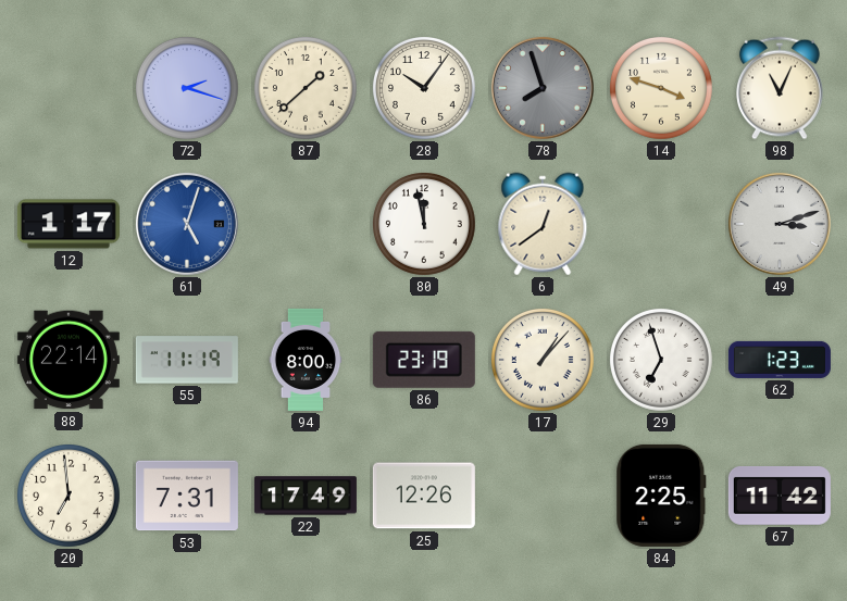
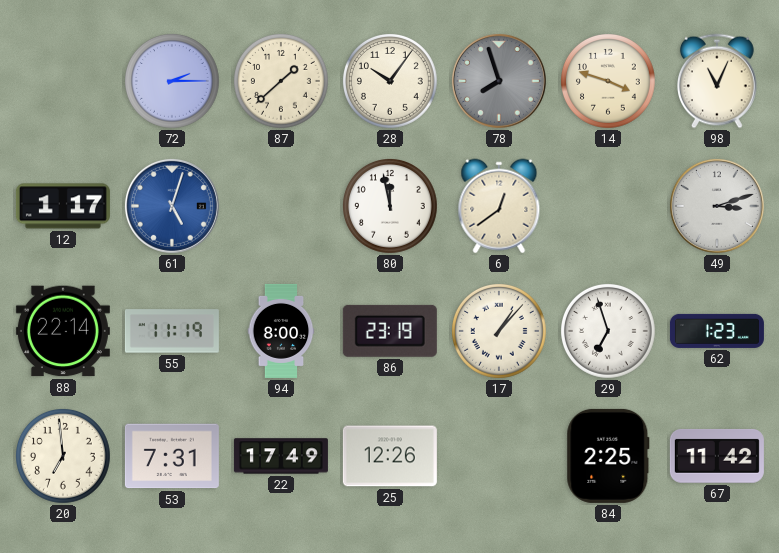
72: 2:18 -> 2:15
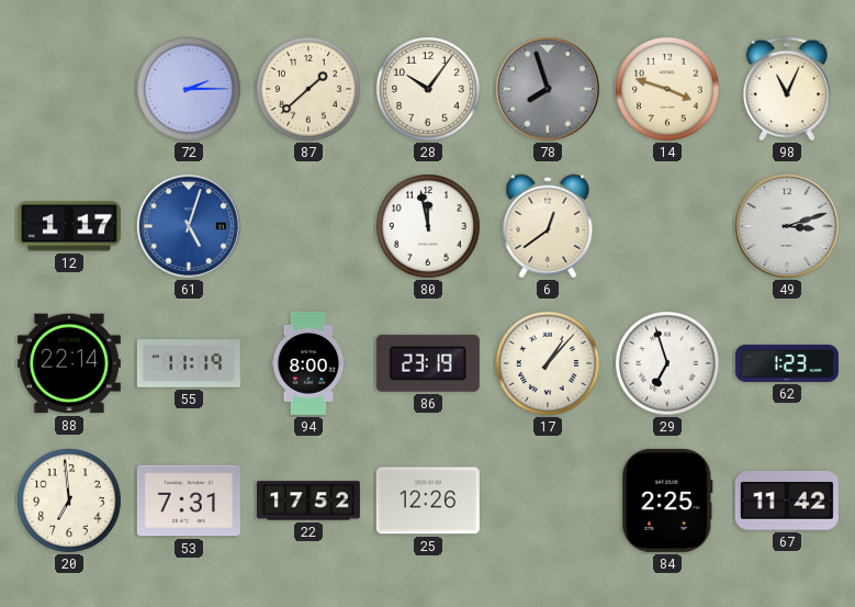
22: 17:49 -> 17:52
